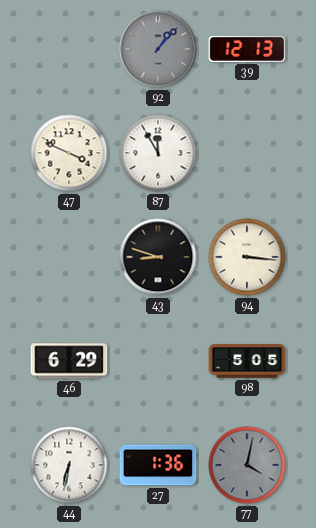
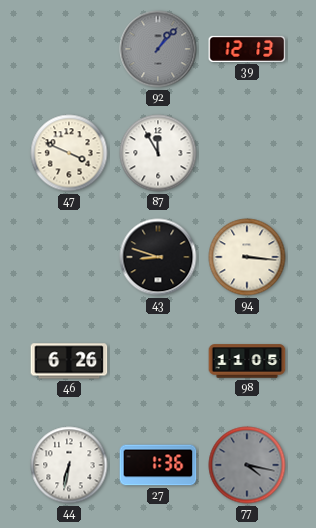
46: 6:29 -> 6:26
98: 5:05 -> 11:05
77: 4:02 -> 4:17
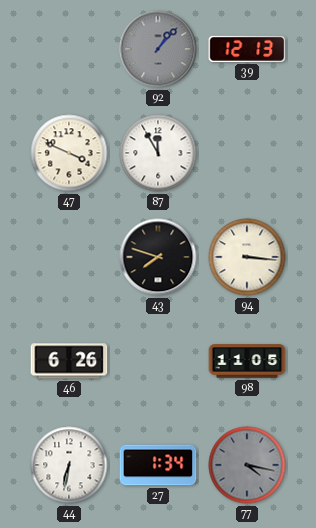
43: 8:48 -> 7:48
27: 1:36 -> 1:34
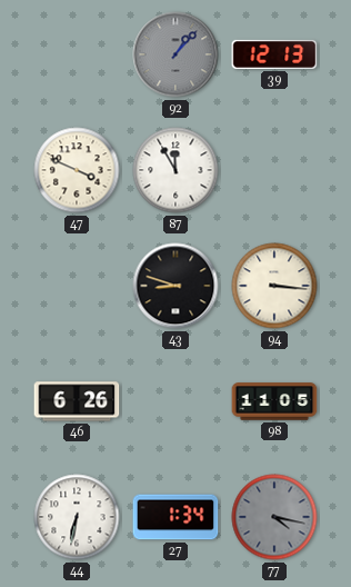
43: 7:48 -> 8:48
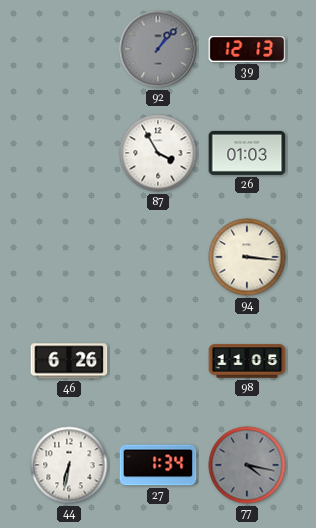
47: 3:49 -> none
87: 11:55 -> 3:55
26: none -> 01:03
43: 8:48 -> none
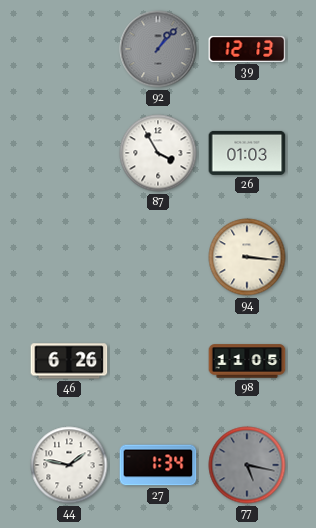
44: 6:32 -> 1:47
77: 4:17 -> 5:17
